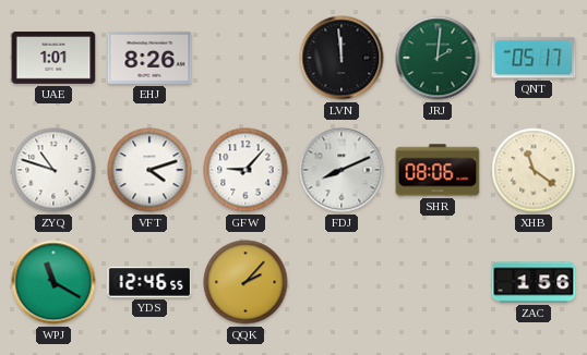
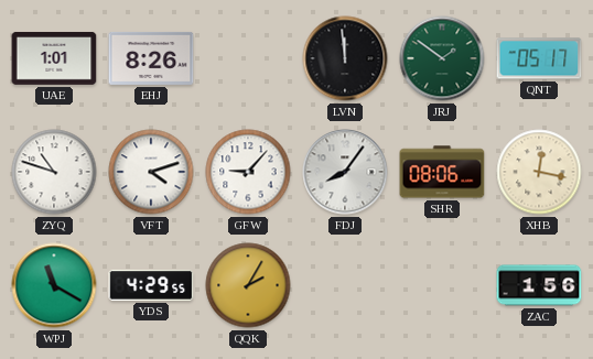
JRJ: 2:01 -> 1:51
FDJ: 8:11 -> 8:06
XHB: 11:21 -> 12:17
YDS: 12:46 -> 4:29
QQK: 2:07 -> 2:05
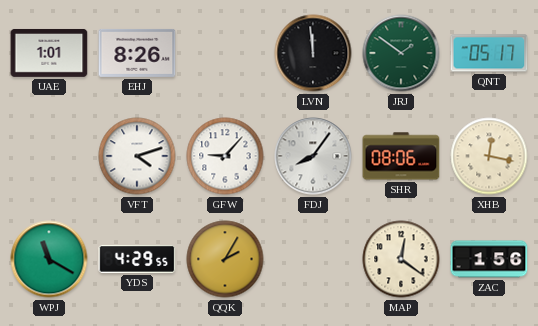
ZYQ: 10:48 -> none
MAP: none -> 12:21
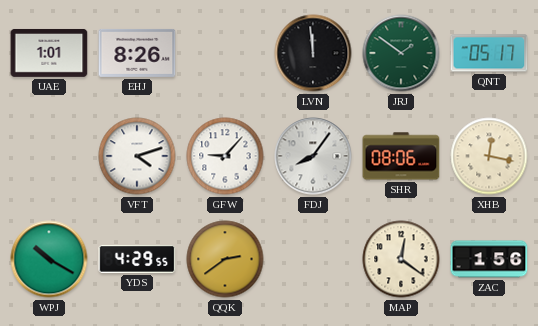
WPJ: 11:20 -> 10:20
QQK: 2:05 -> 2:39
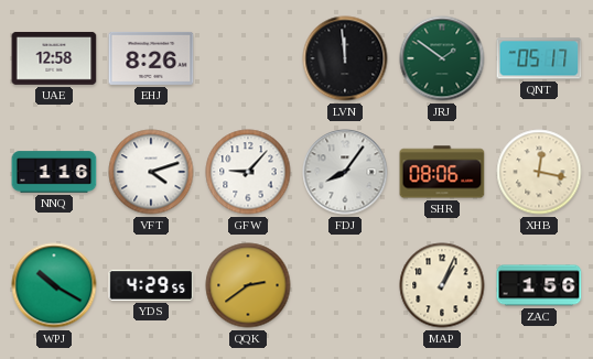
UAE: 1:01 -> 12:58
NNQ: none -> 1:16
MAP: 12:21 -> 1:04
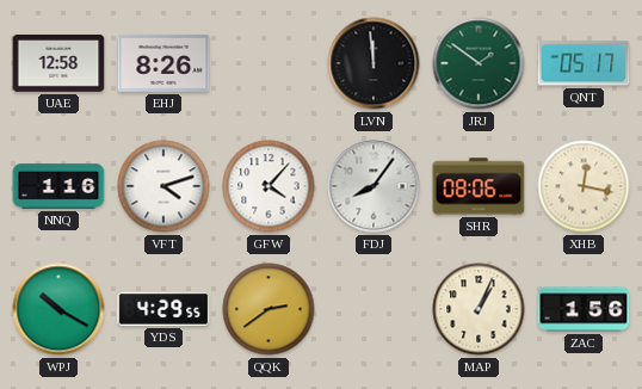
GFW: 9:07 -> 4:07
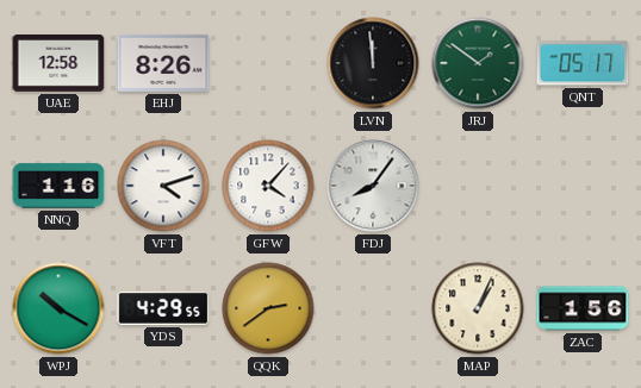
SHR: 08:06 -> none
XHB: 12:17 -> none
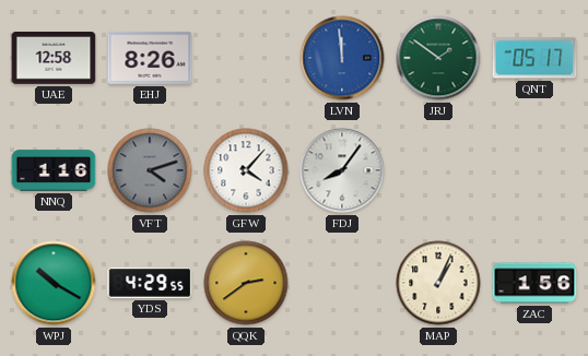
LVN dial: black -> blue
VFT dial: white -> grey
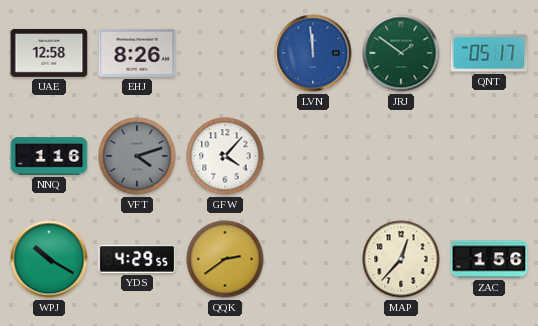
FDJ: 8:06 -> none
MAP: 1:04 -> 12:37
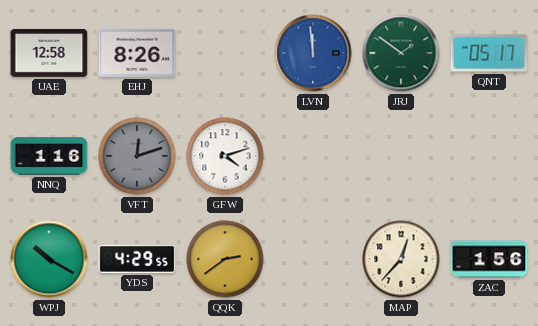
VFT: 4:12 -> 12:12
GFW: 4:07 -> 4:12
